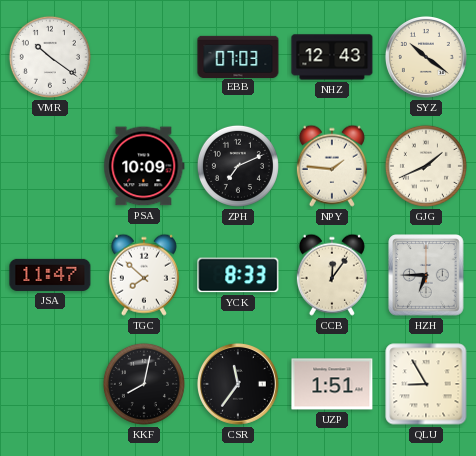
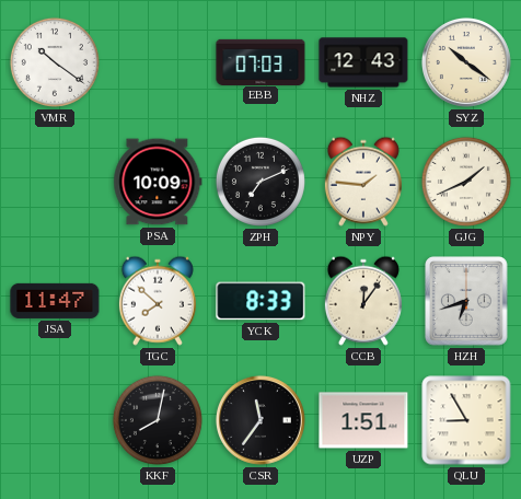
HZH: 6:45 -> 6:42
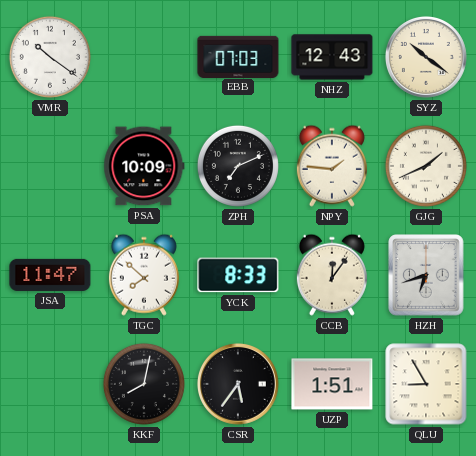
CSR: 11:36 -> 5:36
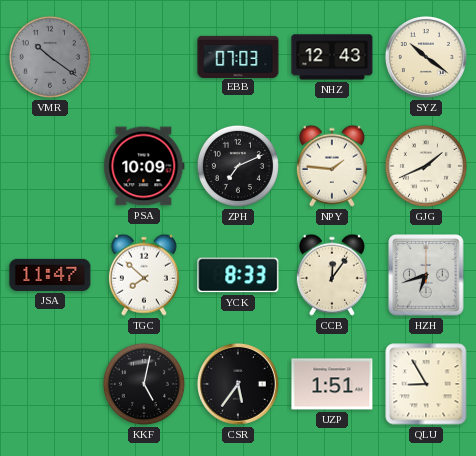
VMR dial: white -> grey
KKF: 8:02 -> 5:02
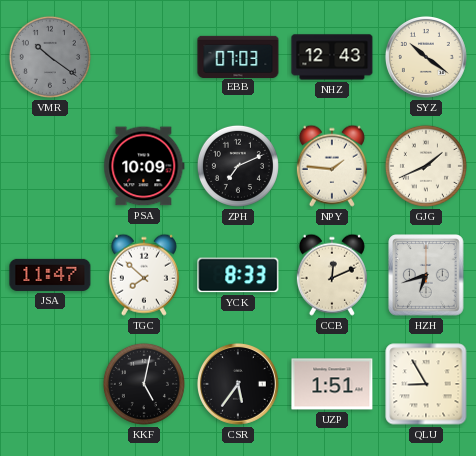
CCB: 12:06 -> 12:11
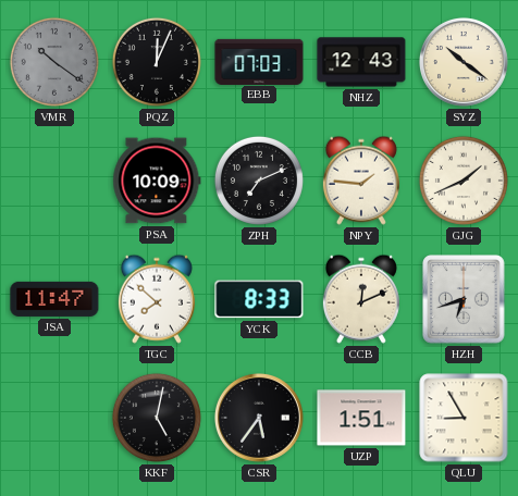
PQZ: none -> 12:04
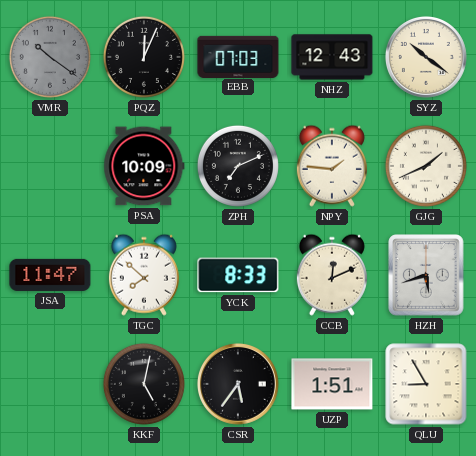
HZH: 6:42 -> 5:42
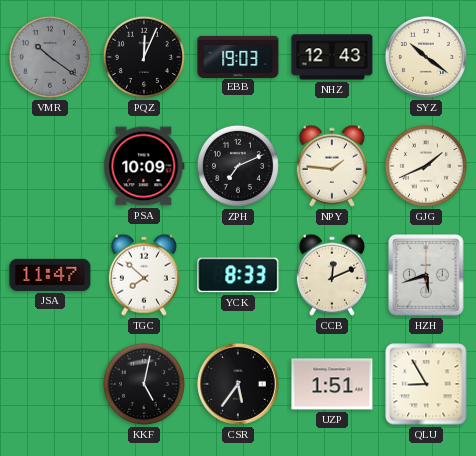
EBB: 07:03 -> 19:03
